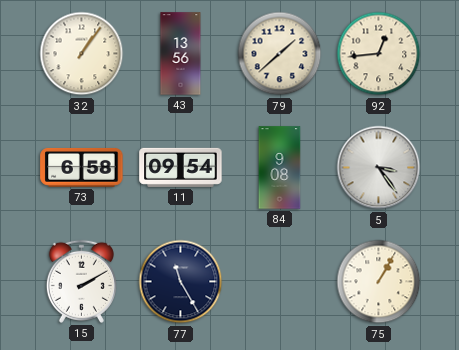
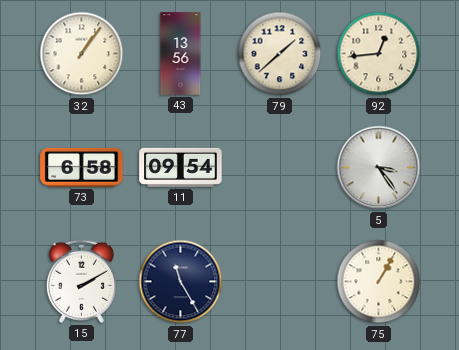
84: 9:08 -> none
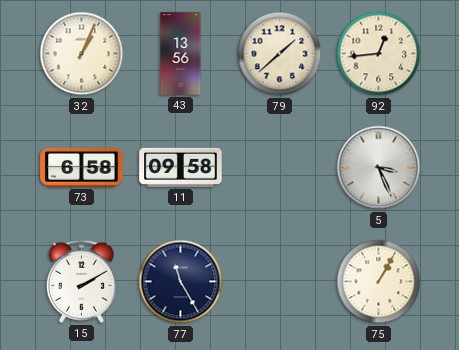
32: 1:06 -> 1:04
11: 09:54 -> 09:58
5: 3:24 -> 3:26
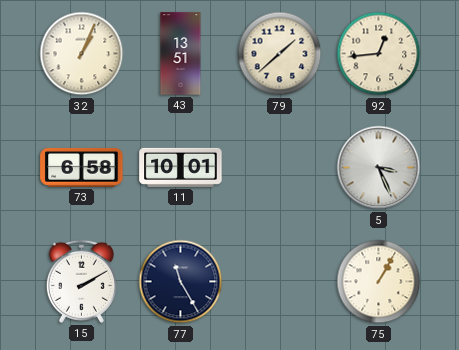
43: 13:56 -> 13:51
11: 09:58 -> 10:01
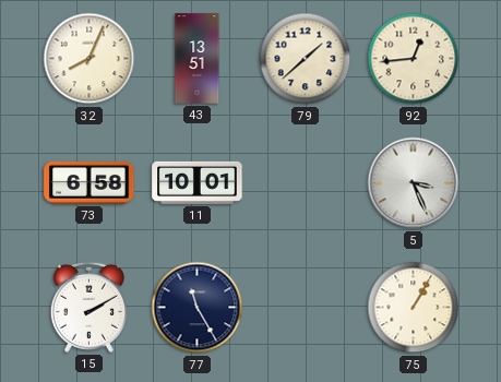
32: 1:04 -> 8:04
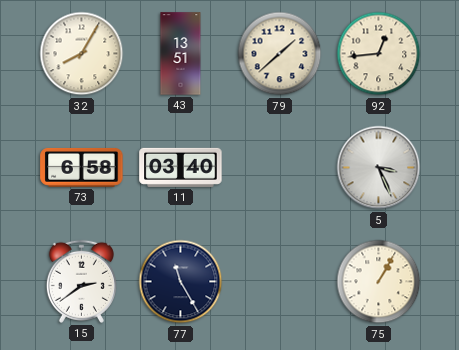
32: 8:04 -> 8:05
11: 10:01 -> 03:40
15: 2:10 -> 2:39
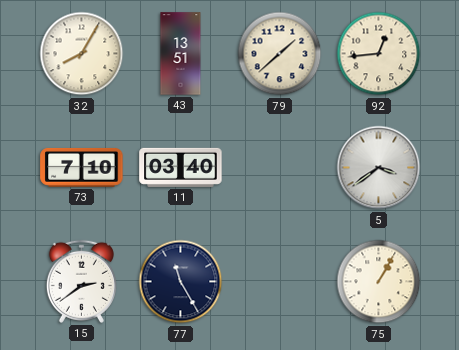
73: 6:58 -> 7:10
5: 3:26 -> 3:39
